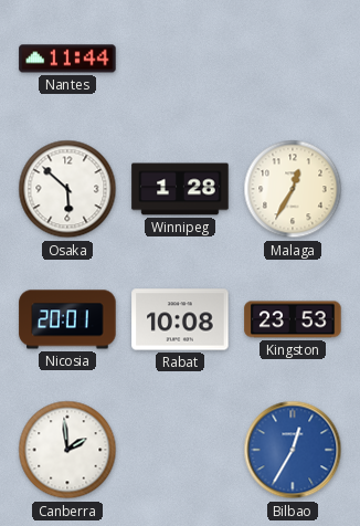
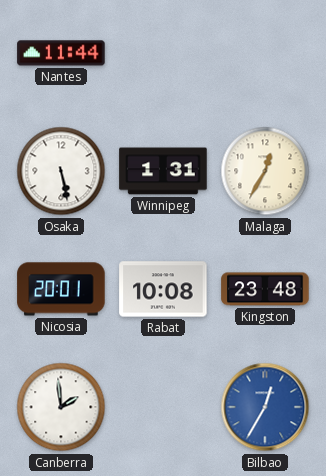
Osaka: 5:52 -> 5:28
Winnipeg: 1:28 -> 1:31
Kingston: 23:53 -> 23:48
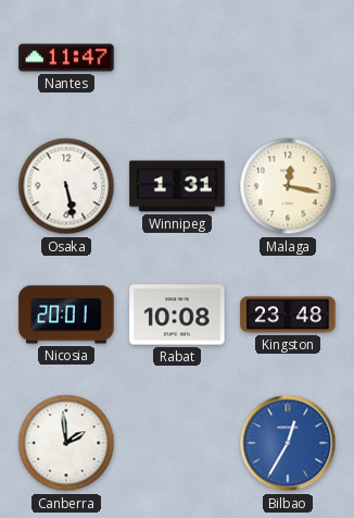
Nantes: 11:44 -> 11:47
Malaga: 12:35 -> 12:17
